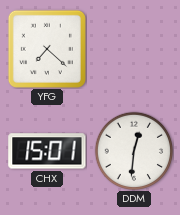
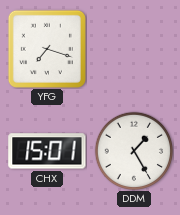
YFG: 7:22 -> 7:18
DDM: 12:31 -> 1:25
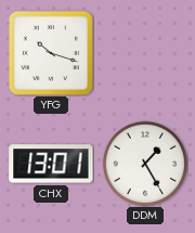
YFG: 7:18 -> 10:18
CHX: 15:01 -> 13:01
